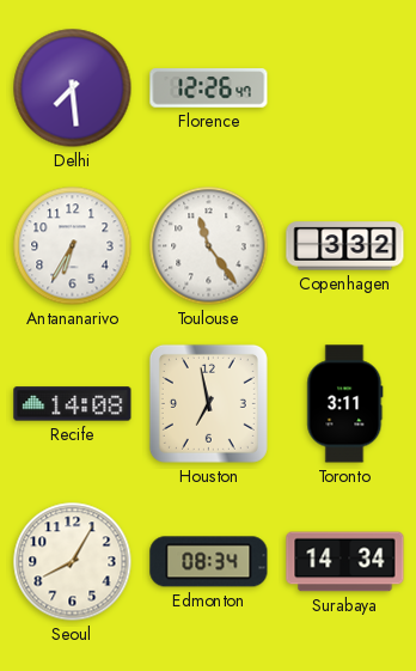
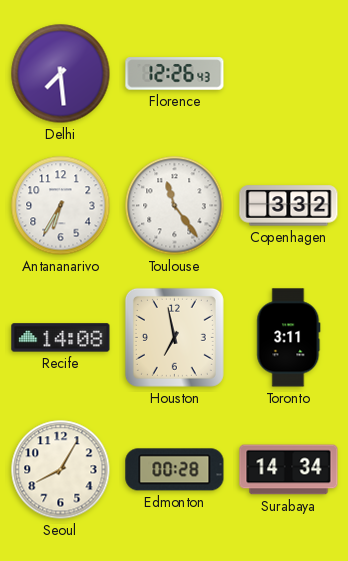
Florence: 12:26:47 -> 12:26:43
Edmonton: 08:34 -> 00:28
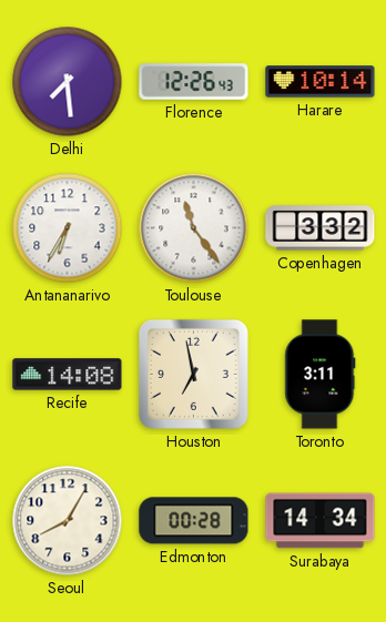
Harare: none -> 10:14
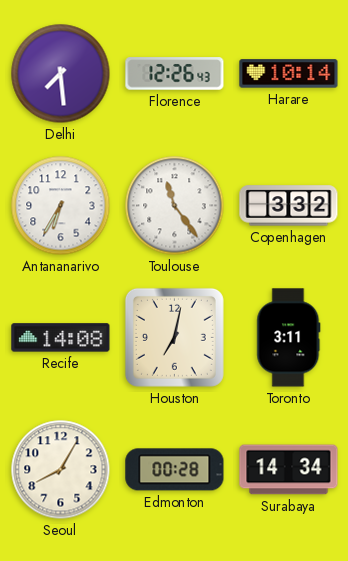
Houston: 6:58 -> 7:02
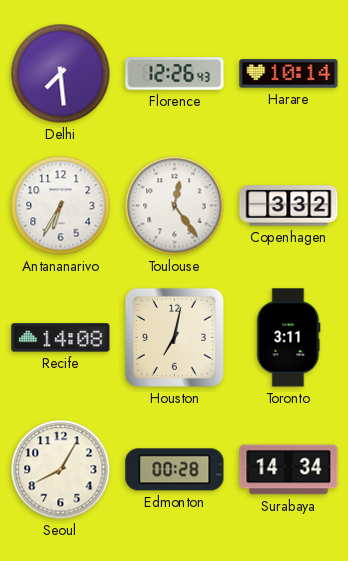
Toulouse: 11:24 -> 12:24
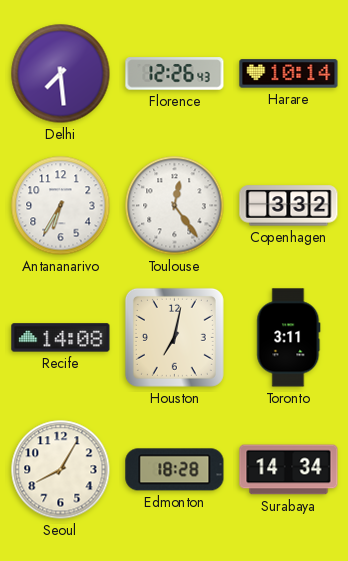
Edmonton: 00:28 -> 18:28
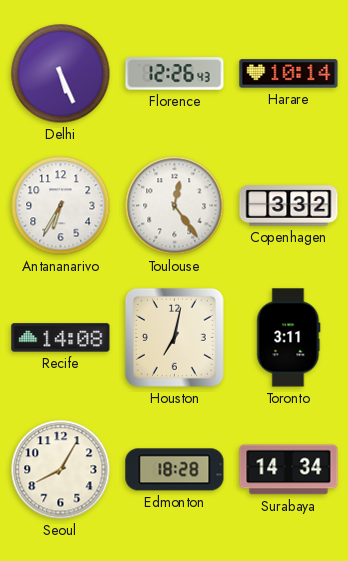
Delhi: 7:29 -> 5:26
